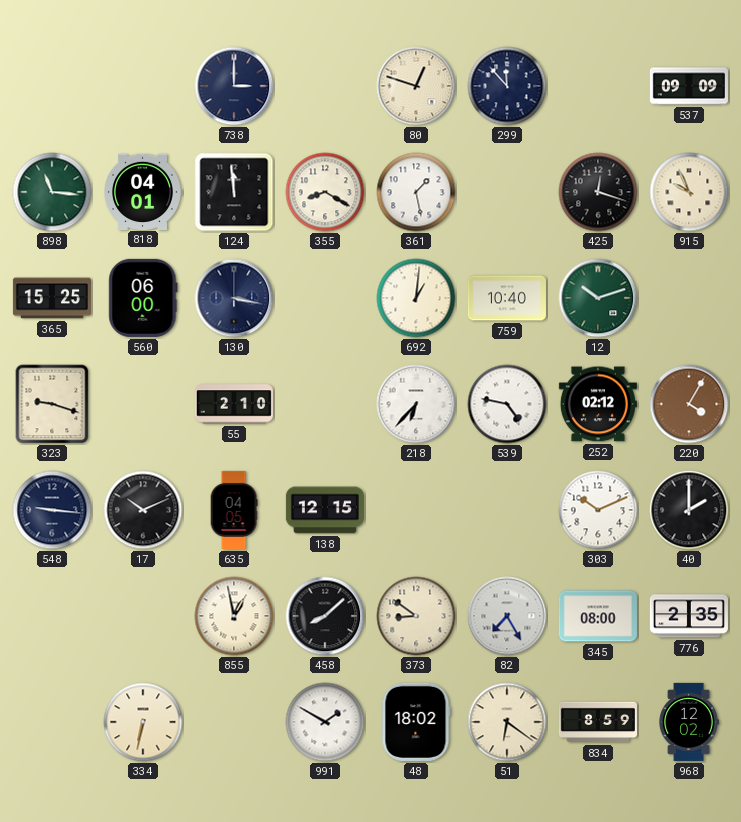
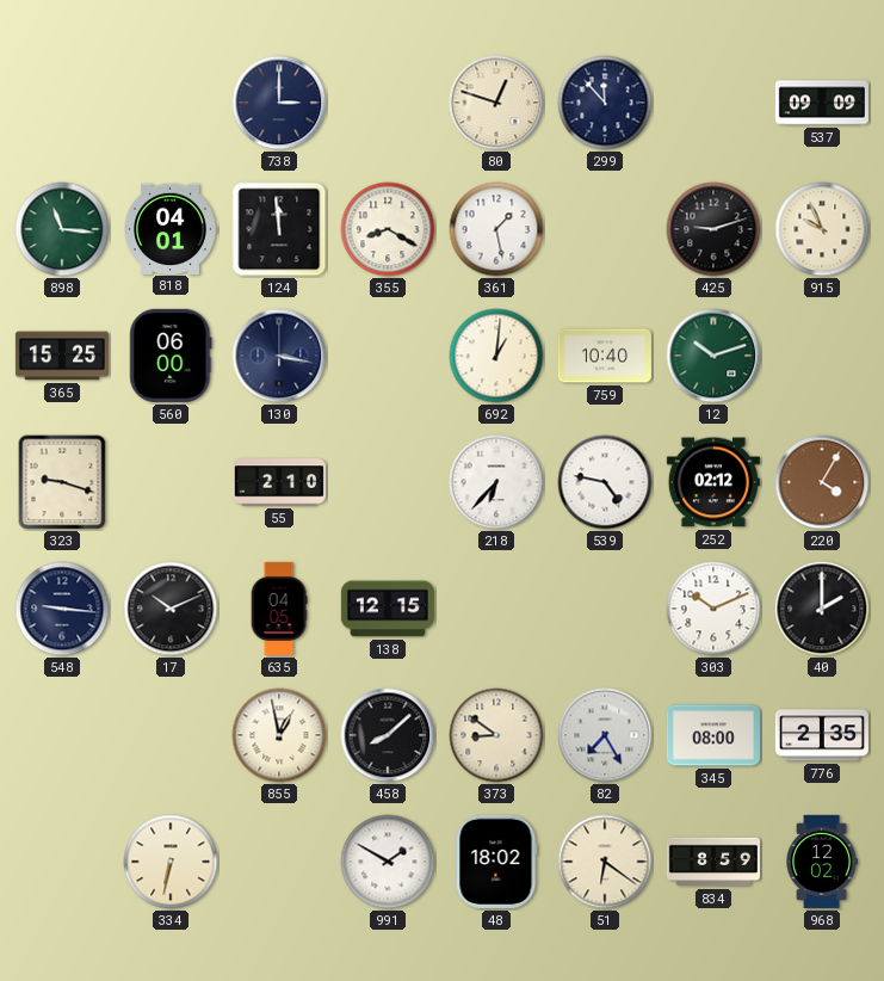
425: 12:18 -> 9:12
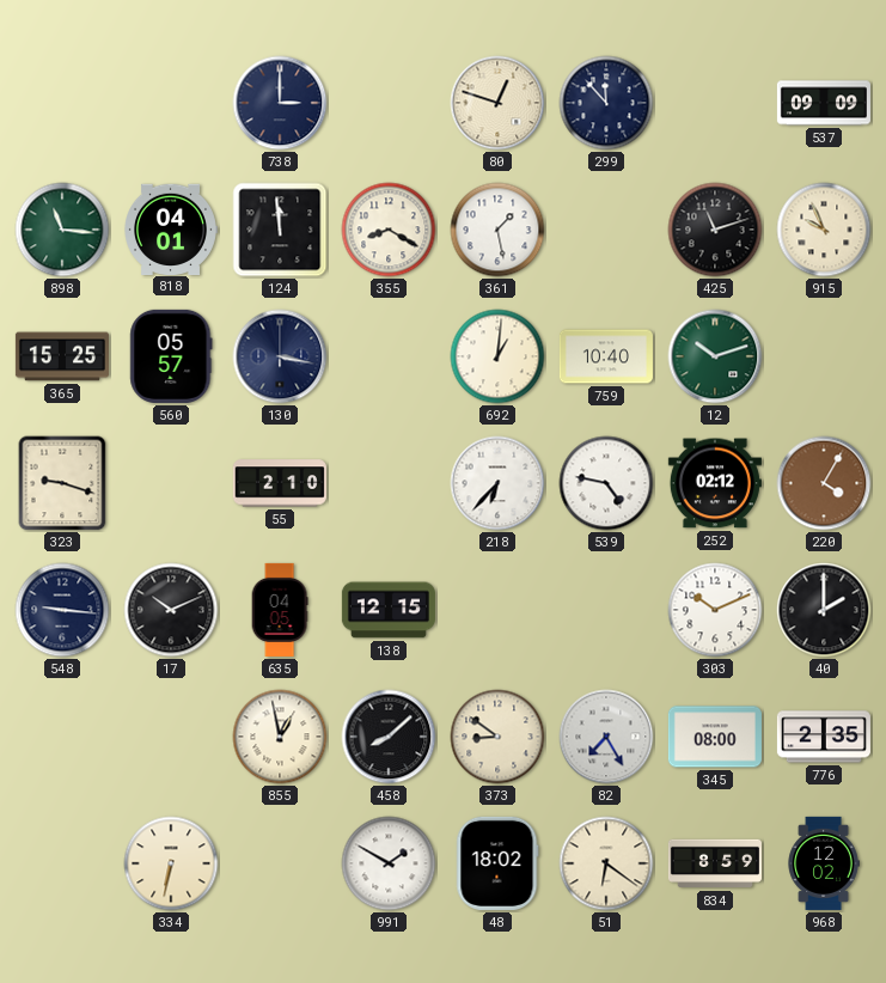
425: 9:12 -> 11:12
560: 06:00 -> 05:57
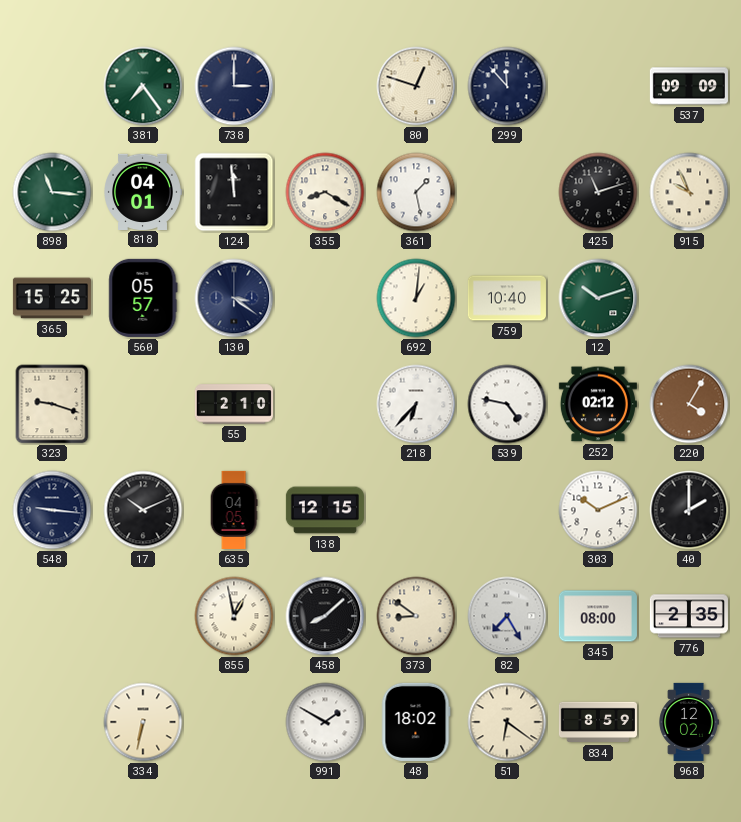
381: none -> 7:24
130: 3:17 -> 3:21
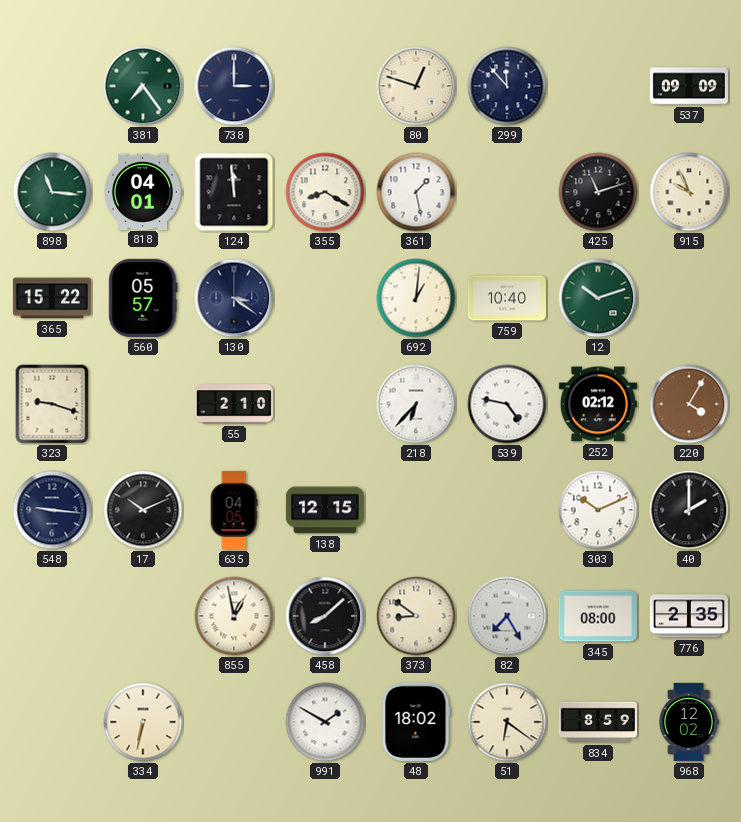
365: 15:25 -> 15:22
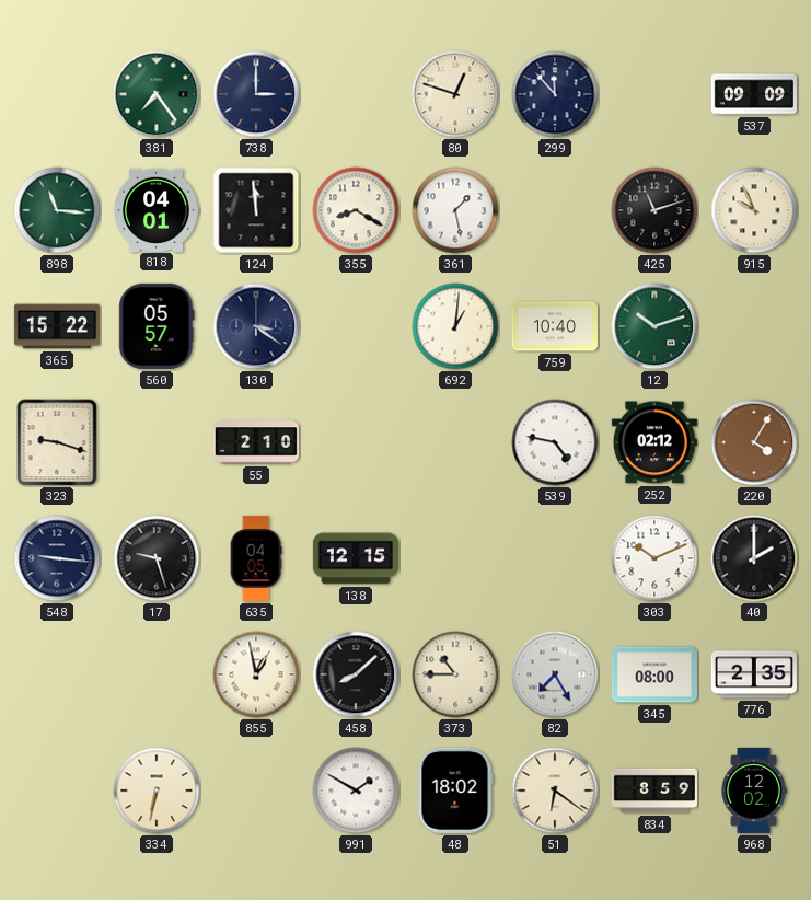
218: 6:37 -> none
17: 10:11 -> 9:27
373: 8:51 -> 10:45
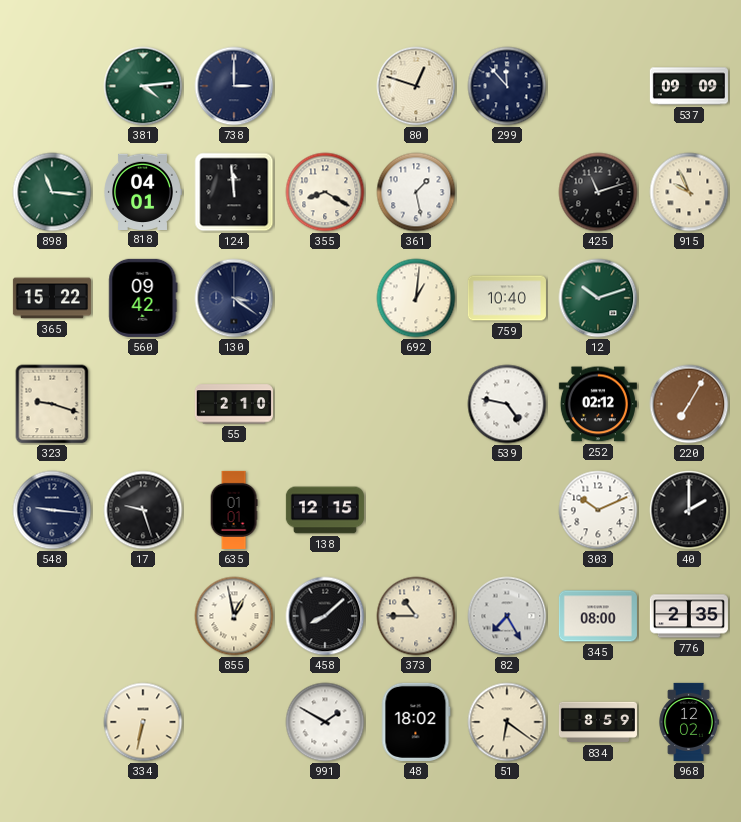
381: 7:24 -> 4:14
560: 05:57 -> 09:42
220: 4:05 -> 7:05
635: 04:05 -> 01:01
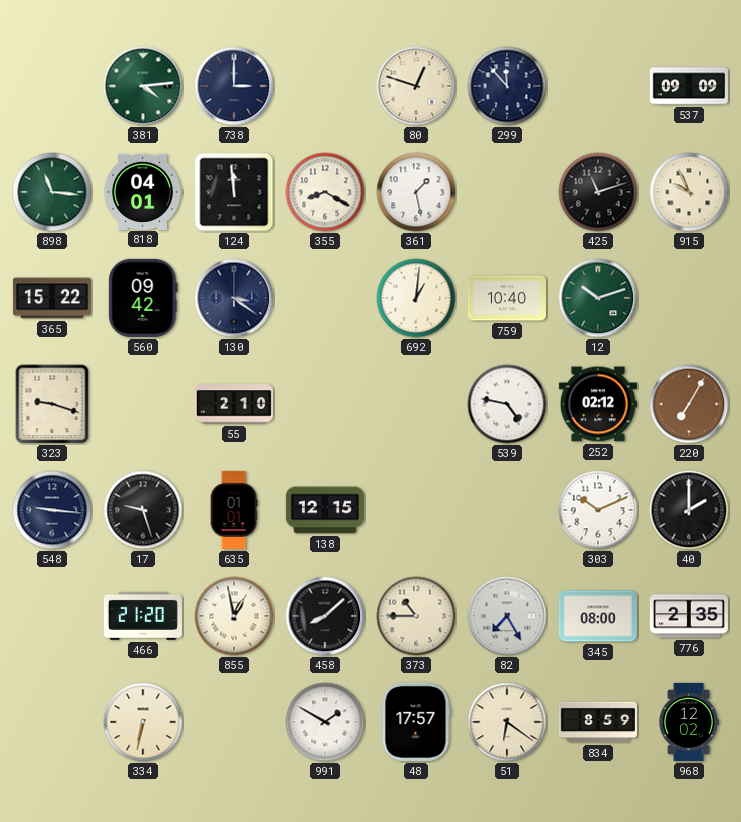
466: none -> 21:20
48: 18:02 -> 17:57
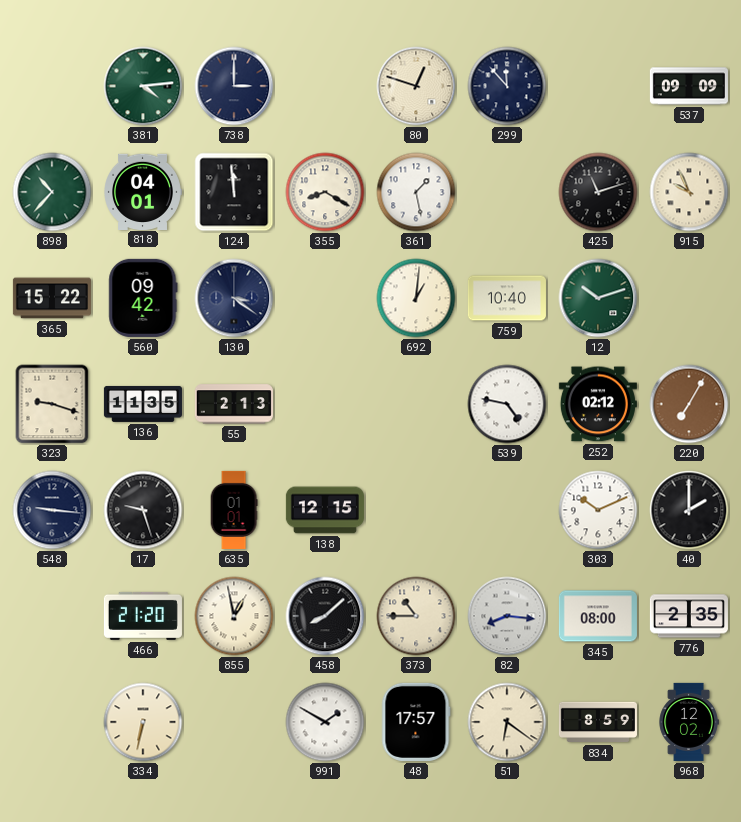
898: 11:16 -> 10:37
136: none -> 11:35
55: 2:10 -> 2:13
82: 7:25 -> 8:16
